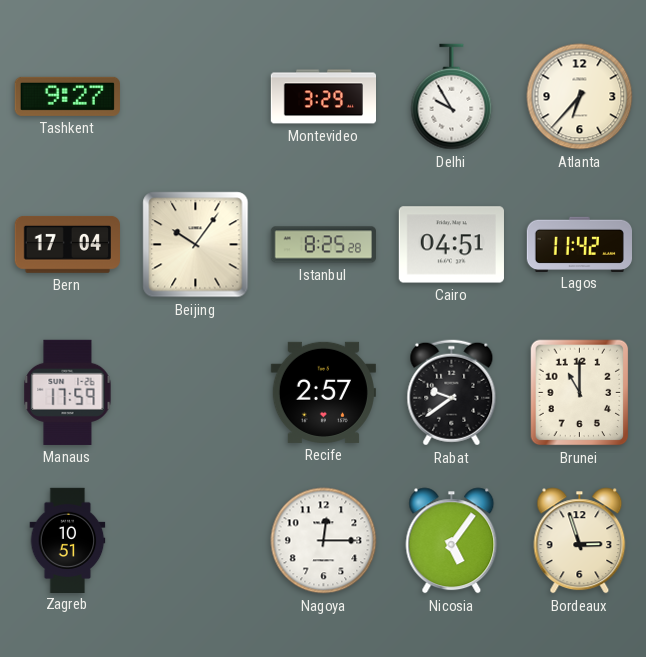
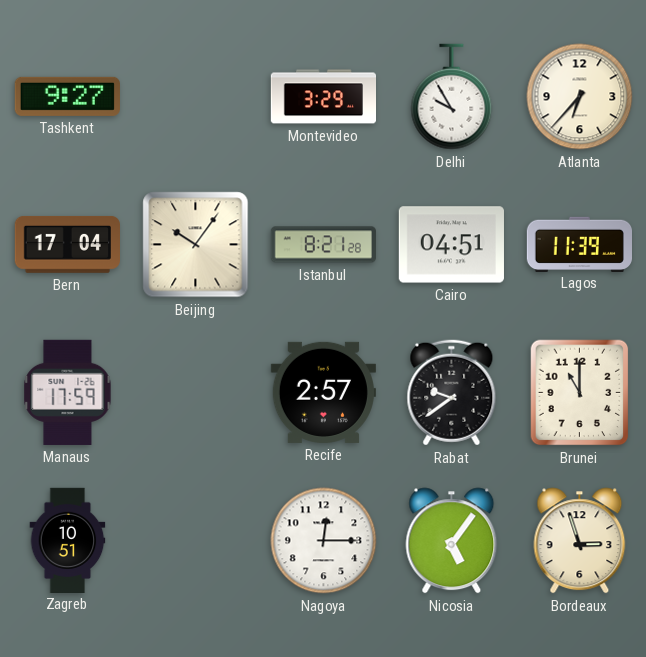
Istanbul: 8:25 -> 8:21
Lagos: 11:42 -> 11:39
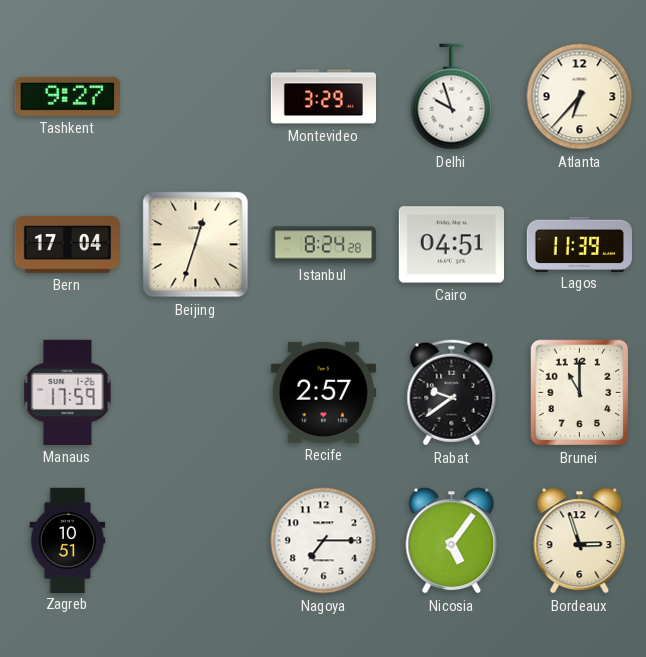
Delhi: 9:55 -> 9:57
Beijing: 10:06 -> 12:33
Istanbul: 8:21 -> 8:24
Nagoya: 12:15 -> 7:15
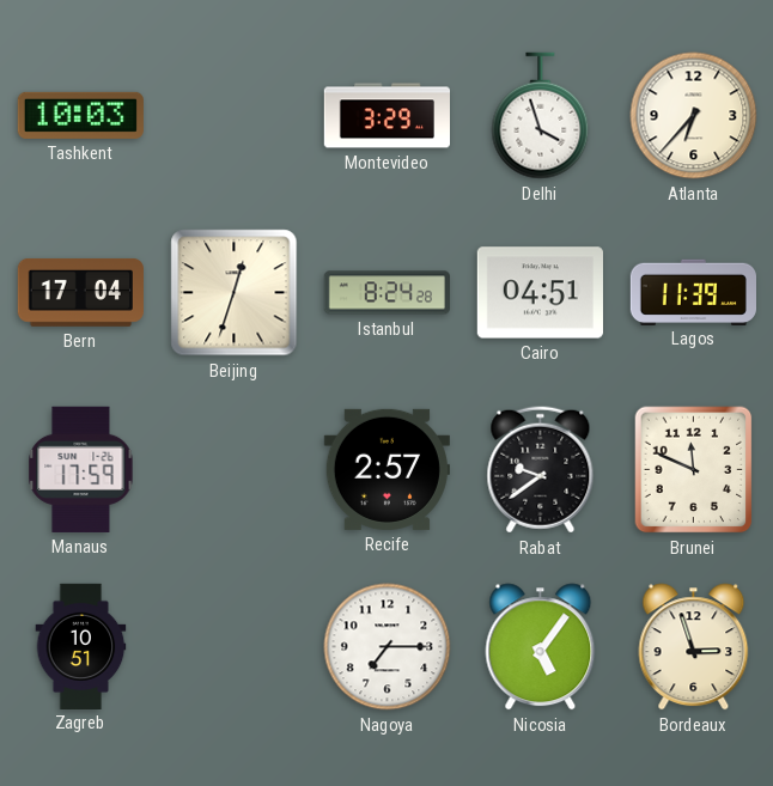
Tashkent: 9:27 -> 10:03
Delhi: 9:57 -> 3:57
Brunei: 11:00 -> 11:49
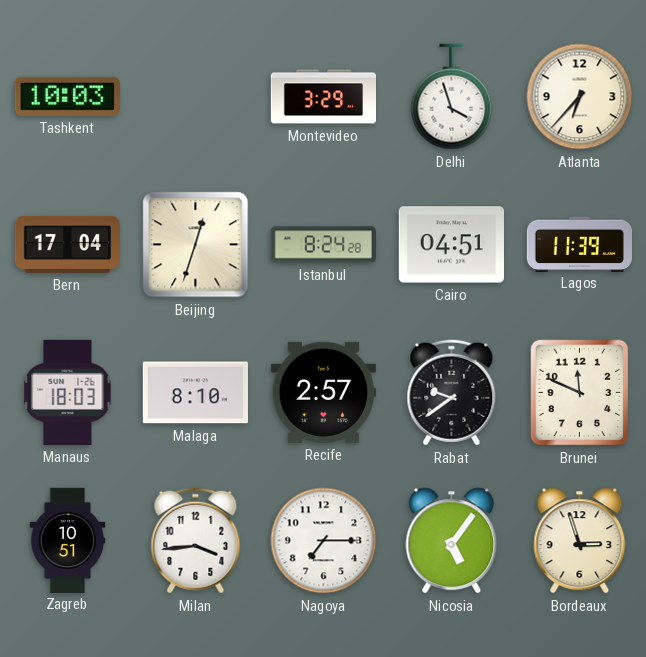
Manaus: 17:59 -> 18:03
Malaga: none -> 8:10
Milan: none -> 3:44
